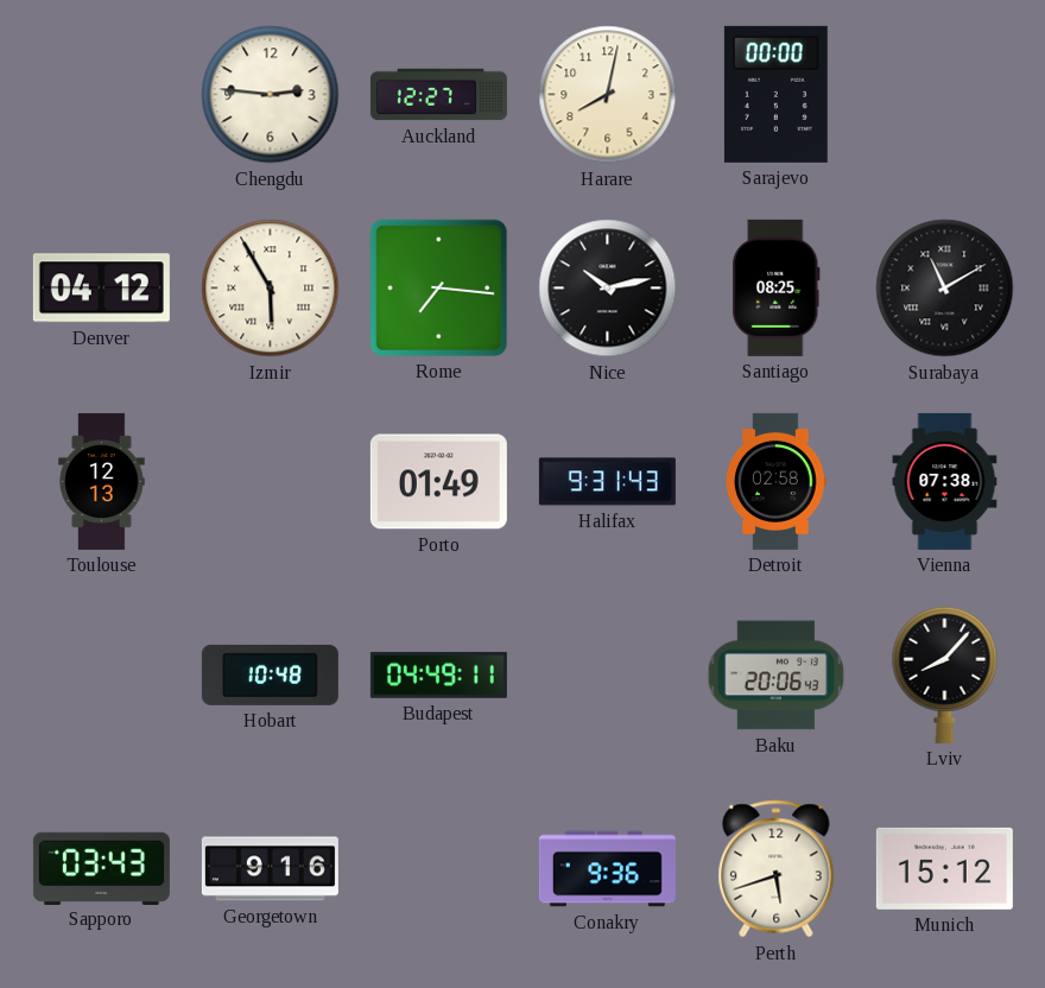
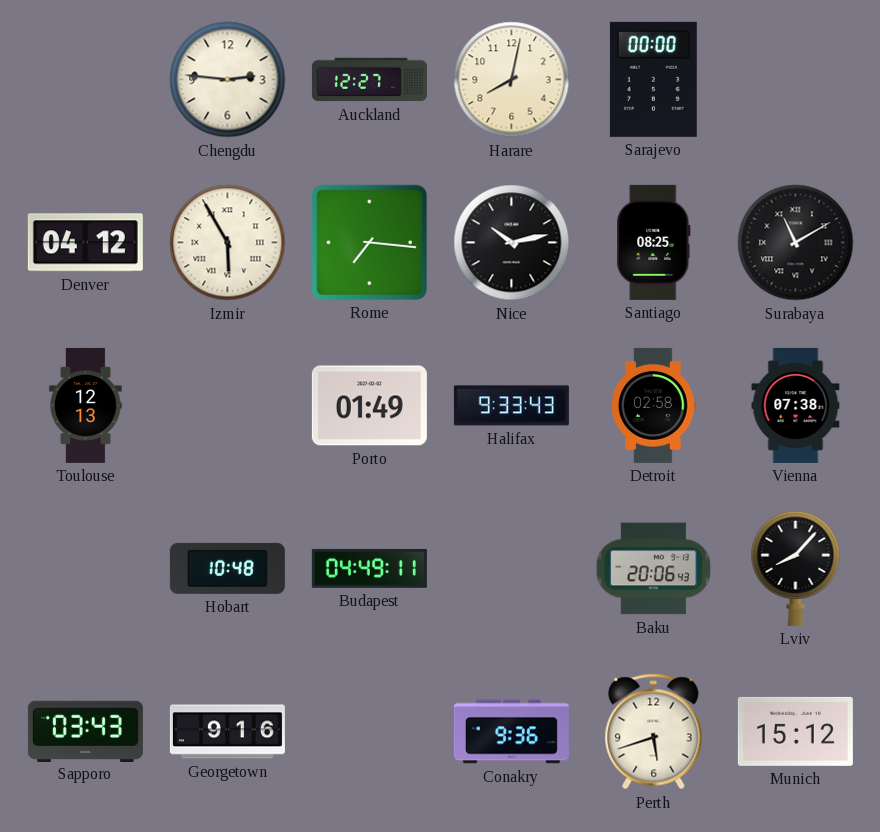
Halifax: 9:31 -> 9:33
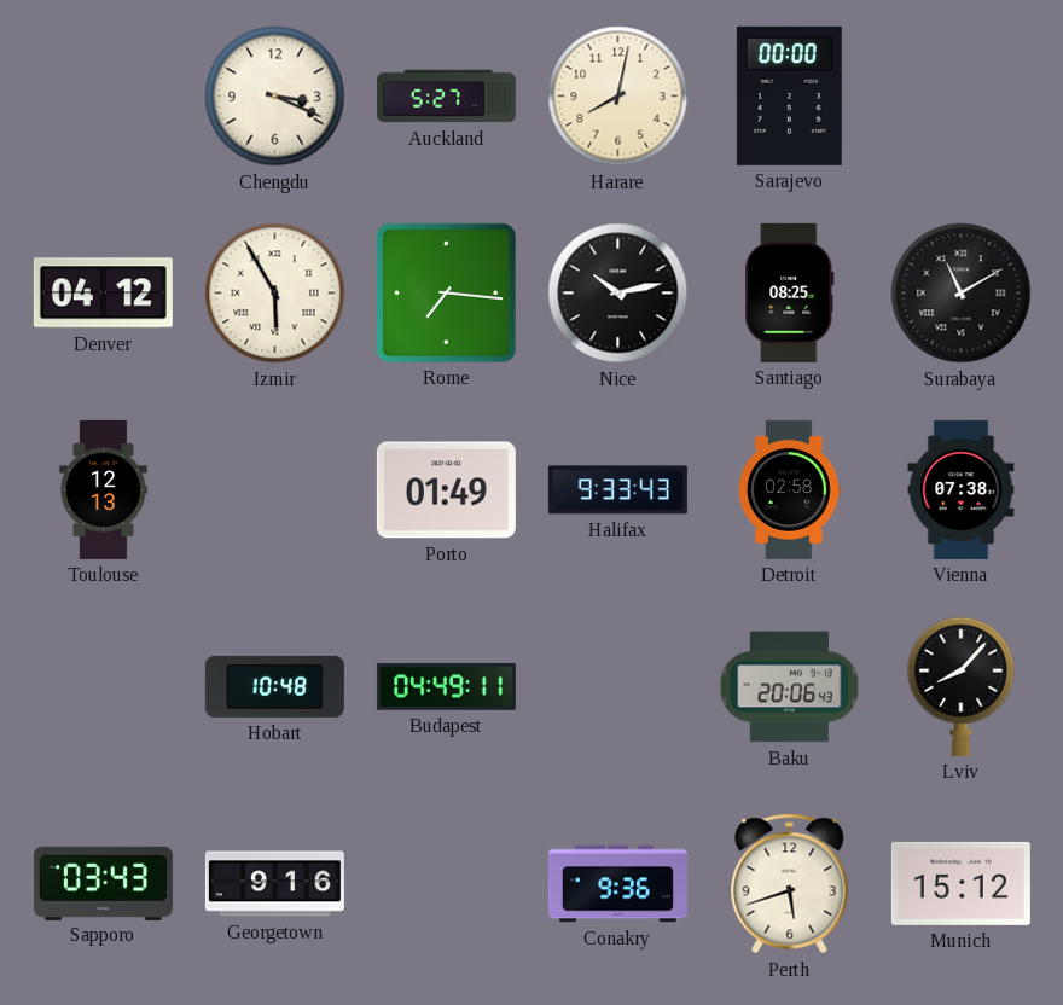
Chengdu: 2:46 -> 3:19
Auckland: 12:27 -> 5:27
